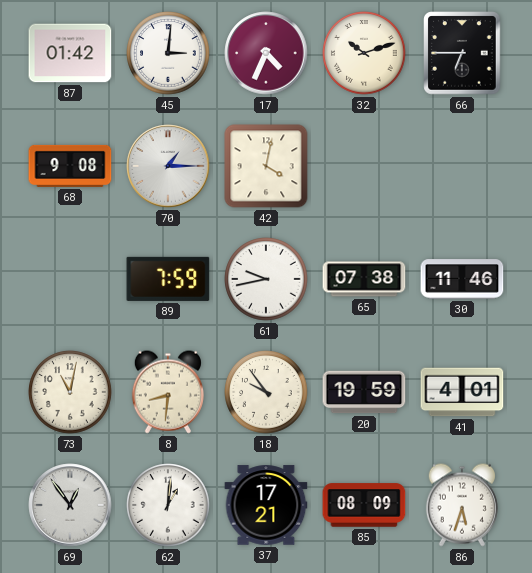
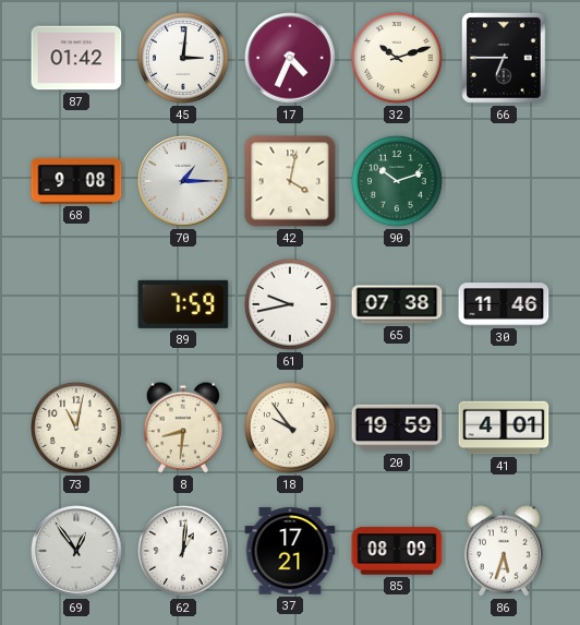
90: none -> 10:12
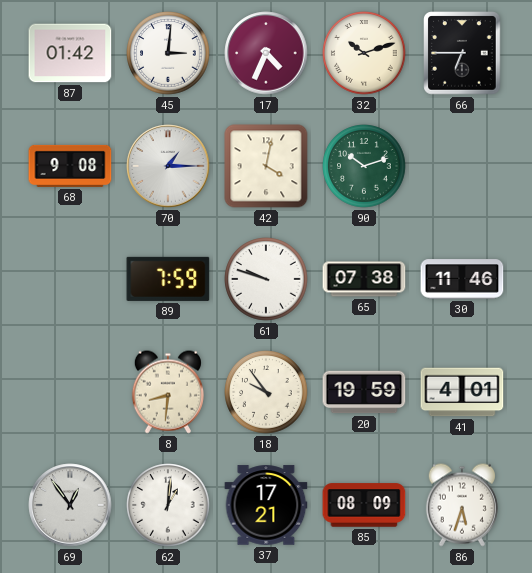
61: 9:43 -> 9:48
73: 11:02 -> none
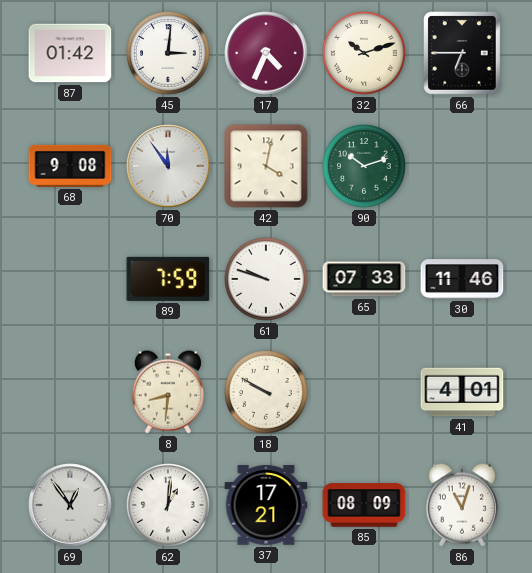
70: 1:15 -> 11:54
65: 07:38 -> 07:33
18: 9:54 -> 9:50
20: 19:59 -> none
86: 5:33 -> 11:03
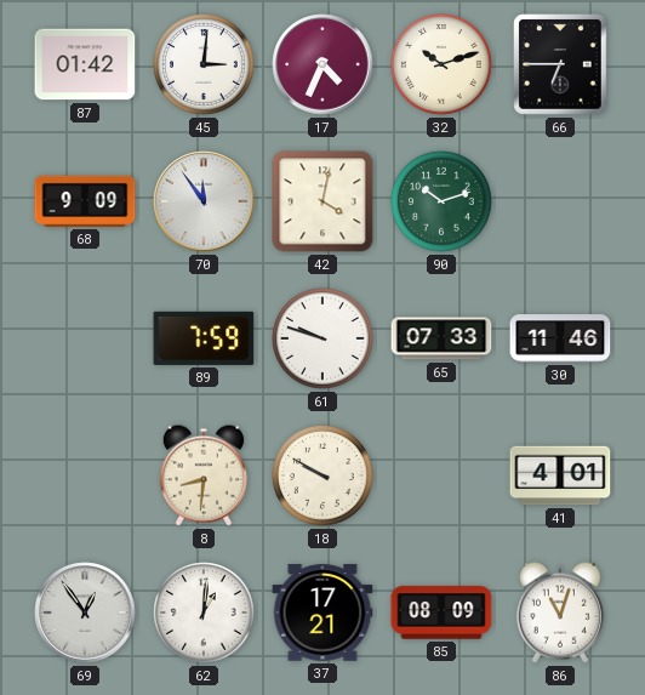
68: 9:08 -> 9:09
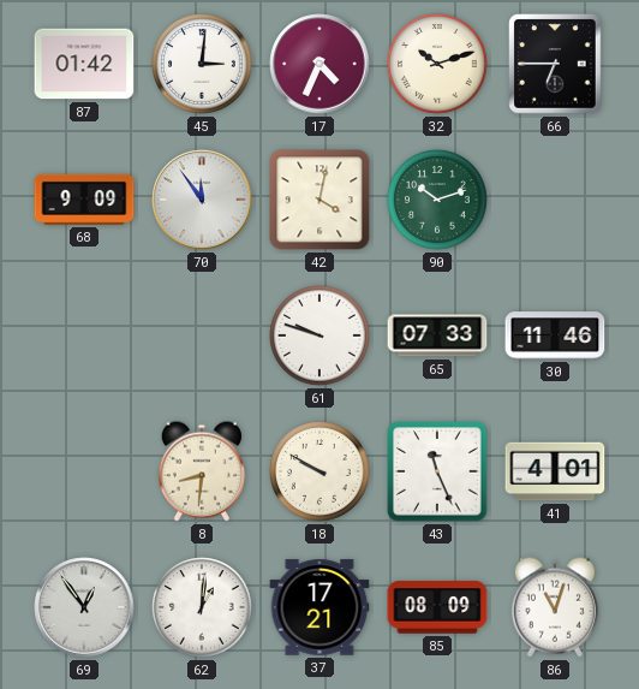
89: 7:59 -> none
43: none -> 11:26
